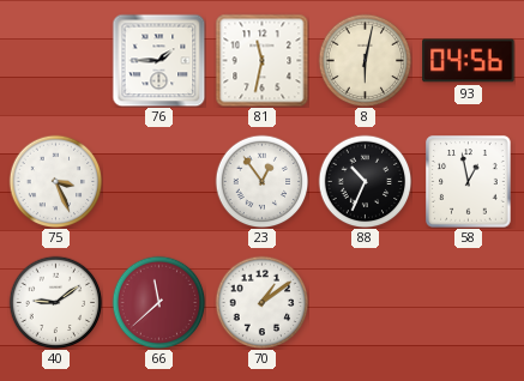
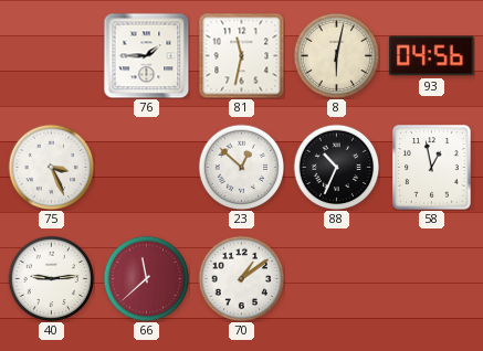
23: 12:54 -> 12:52
40: 9:09 -> 9:14
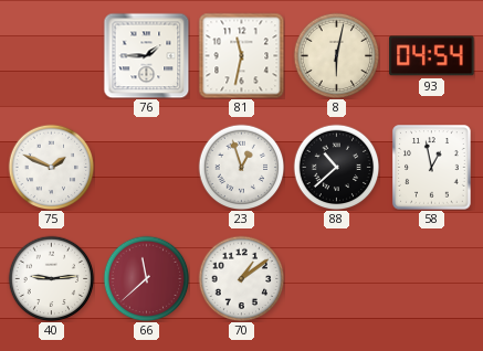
93: 04:56 -> 04:54
75: 3:26 -> 1:49
23: 12:52 -> 12:57
88: 10:34 -> 10:38
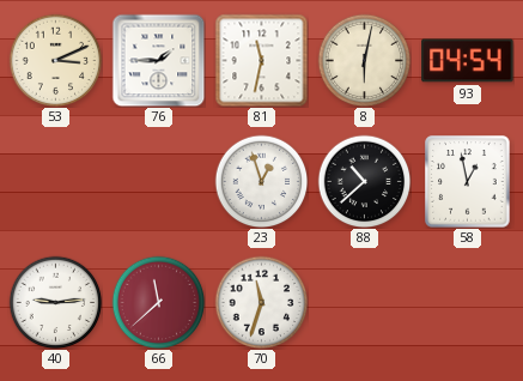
53: none -> 3:11
75: 1:49 -> none
70: 1:09 -> 11:33
